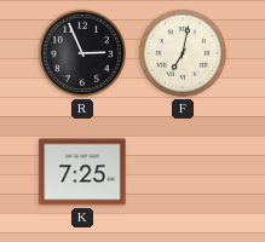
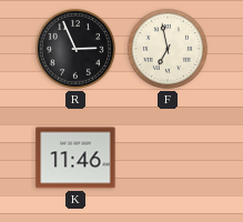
F: 7:02 -> 6:58
K: 7:25 -> 11:46
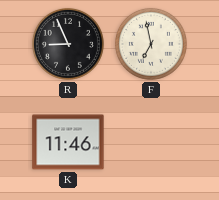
R: 2:56 -> 8:56
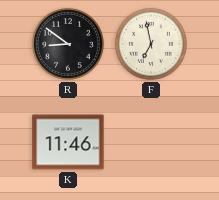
R: 8:56 -> 8:51
